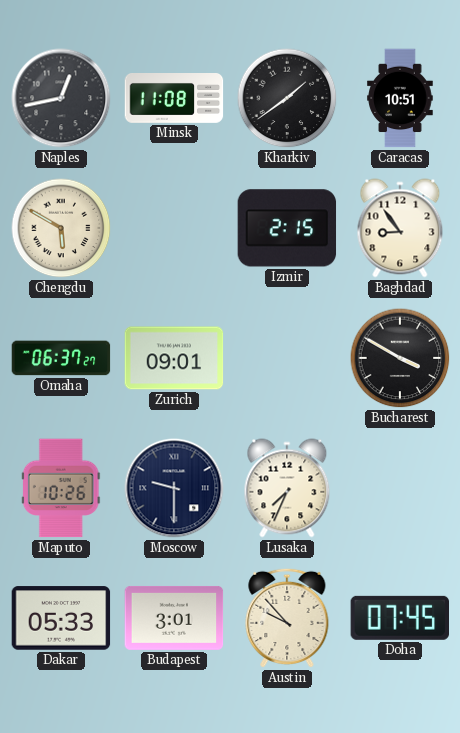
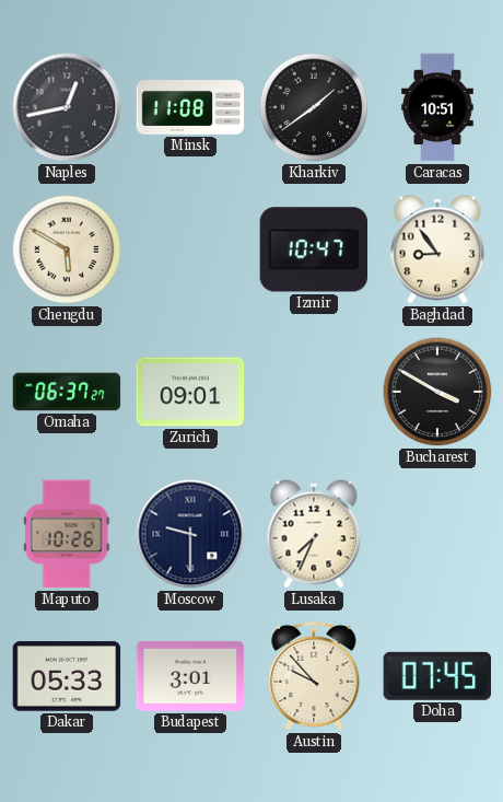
Izmir: 2:15 -> 10:47
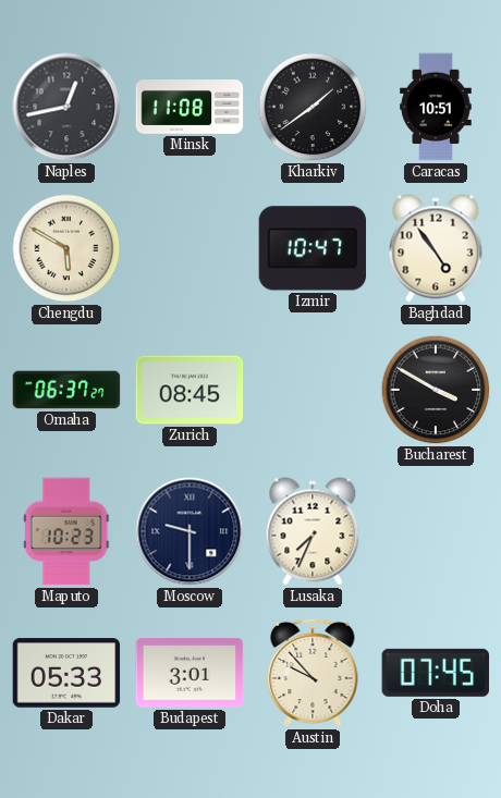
Baghdad: 8:54 -> 4:54
Zurich: 09:01 -> 08:45
Maputo: 10:26 -> 10:23
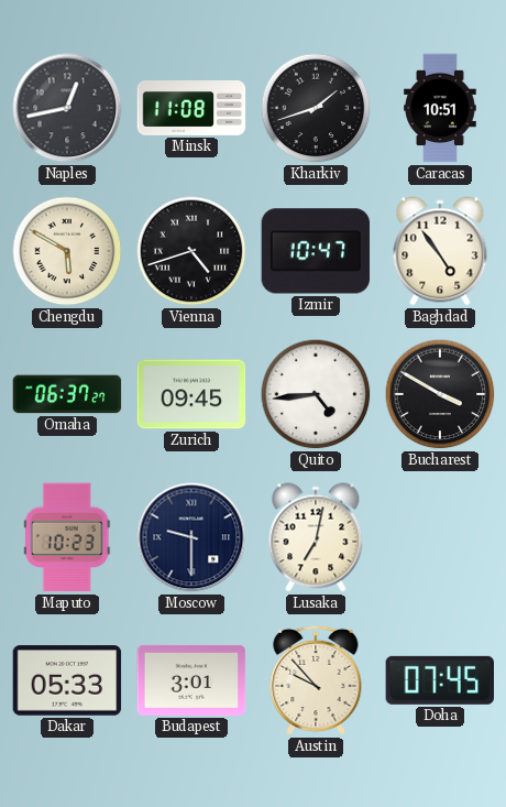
Kharkiv: 1:39 -> 1:42
Vienna: none -> 4:42
Zurich: 08:45 -> 09:45
Quito: none -> 4:44
Lusaka: 7:34 -> 7:02
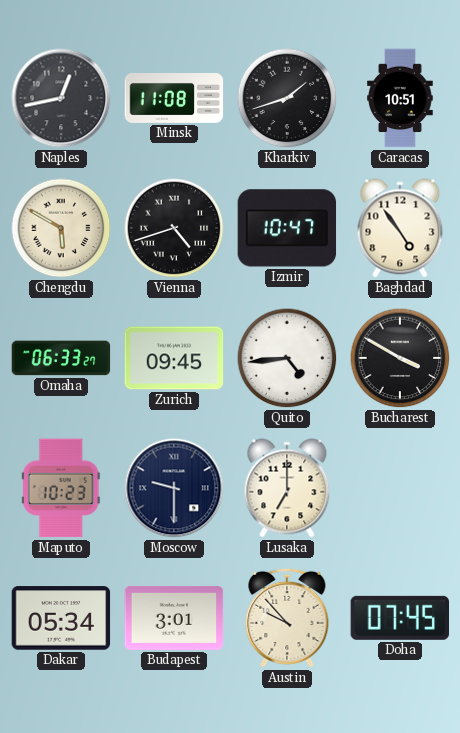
Omaha: 06:37 -> 06:33
Lusaka: 7:02 -> 7:00
Dakar: 05:33 -> 05:34
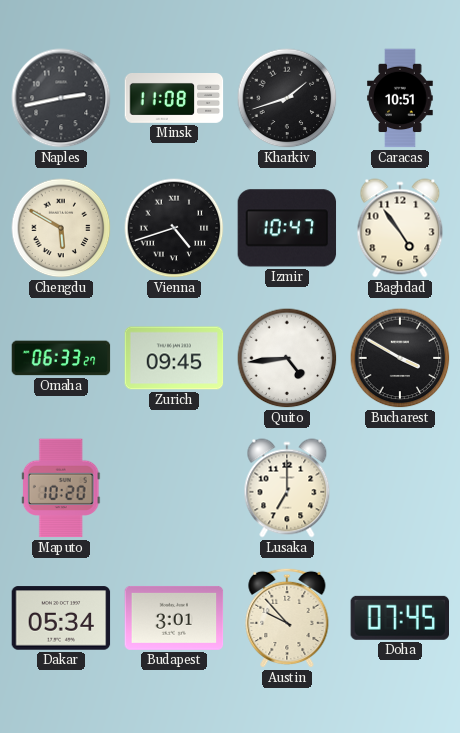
Naples: 12:43 -> 2:43
Maputo: 10:23 -> 10:20
Moscow: 9:30 -> none
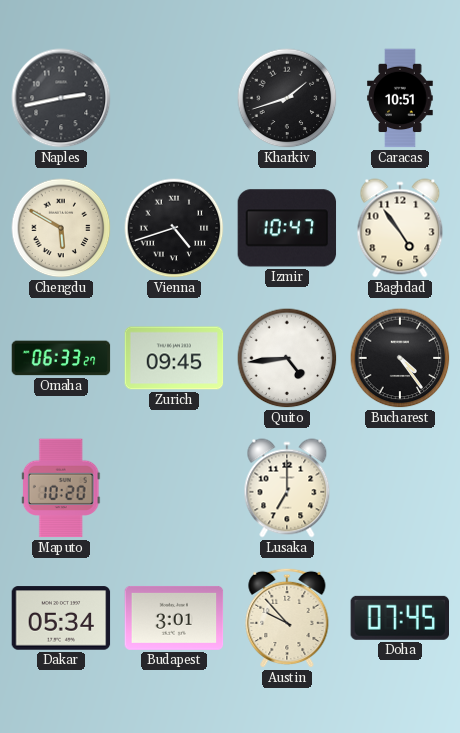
Minsk: 11:08 -> none
Bucharest: 3:50 -> 4:24
